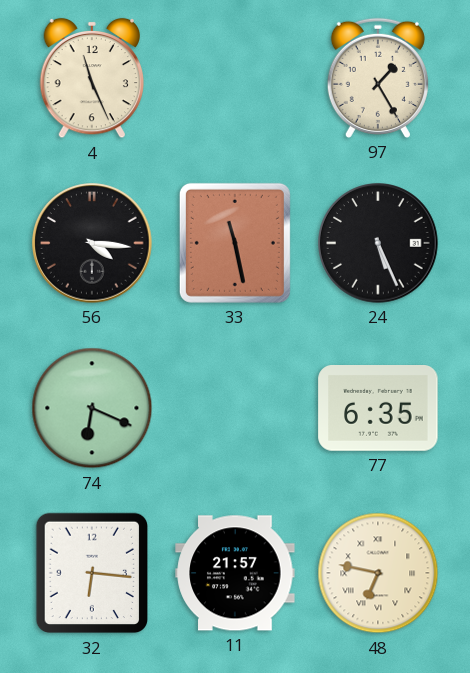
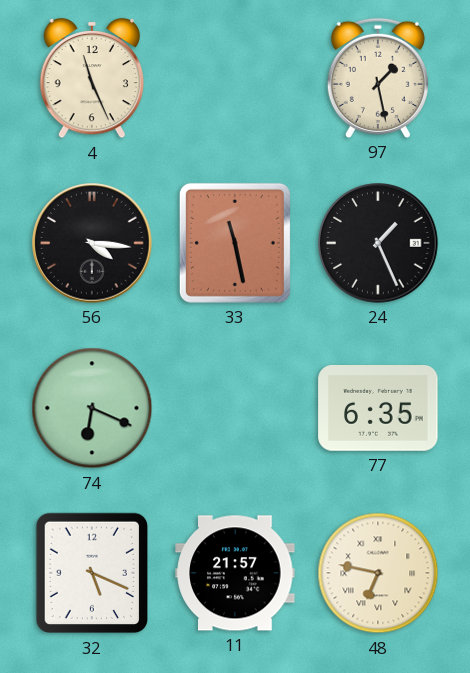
97: 1:25 -> 1:28
24: 5:26 -> 1:26
32: 6:16 -> 5:19
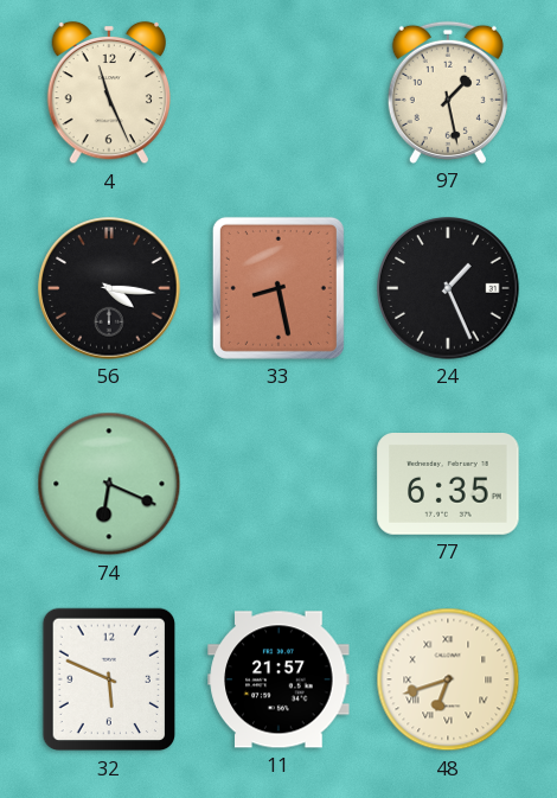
33: 11:28 -> 8:28
32: 5:19 -> 5:49
48: 6:47 -> 6:42
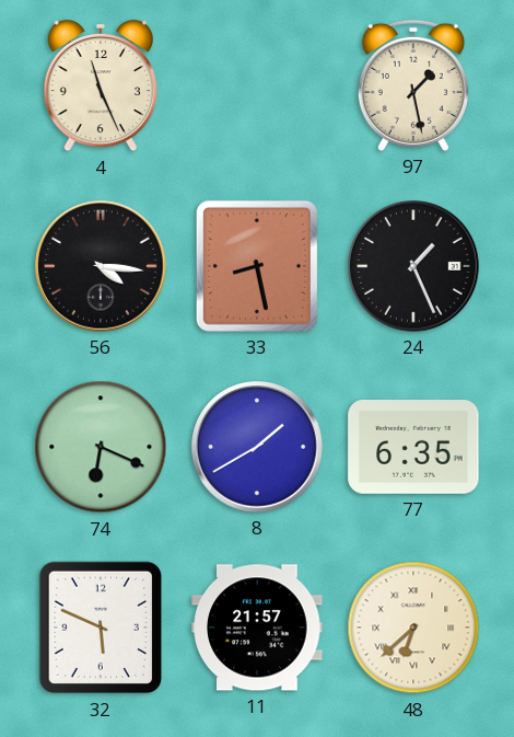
8: none -> 1:40
48: 6:42 -> 6:38
